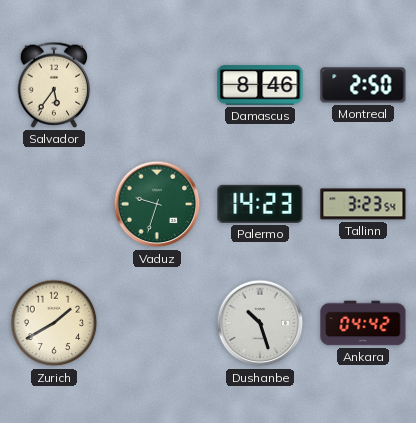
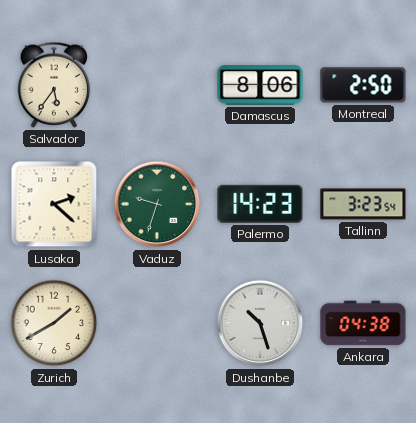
Damascus: 8:46 -> 8:06
Lusaka: none -> 2:22
Ankara: 04:42 -> 04:38
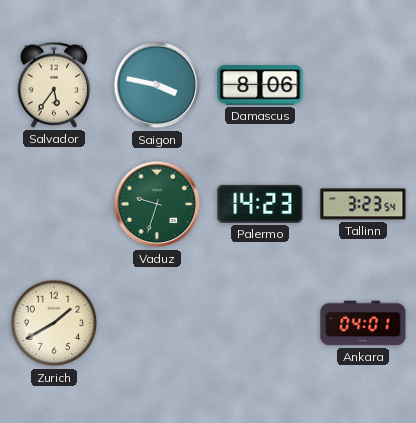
Saigon: none -> 3:47
Montreal: 2:50 -> none
Lusaka: 2:22 -> none
Dushanbe: 10:27 -> none
Ankara: 04:38 -> 04:01
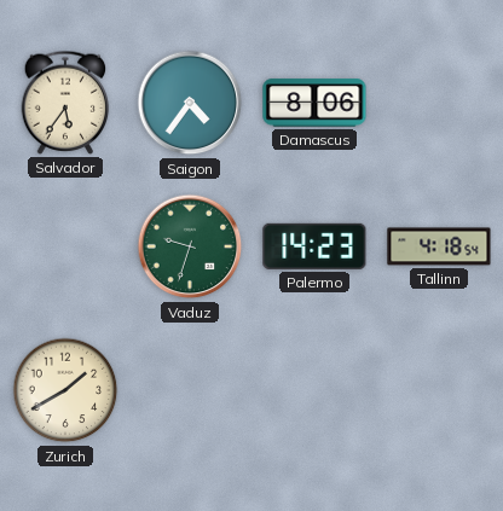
Saigon: 3:47 -> 4:36
Tallinn: 3:23 -> 4:18
Ankara: 04:01 -> none
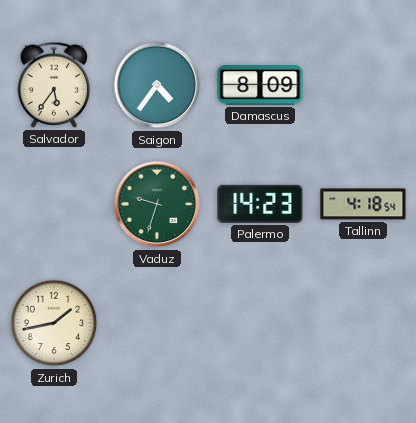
Damascus: 8:06 -> 8:09
Zurich: 1:40 -> 1:43
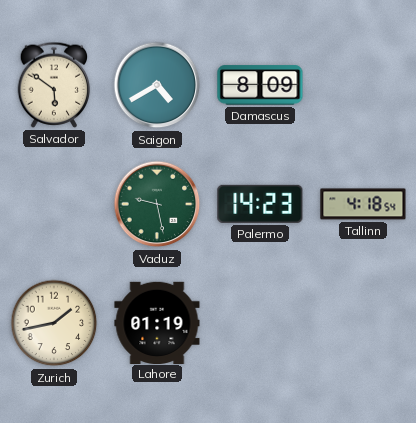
Salvador: 5:36 -> 5:51
Saigon: 4:36 -> 4:40
Vaduz: 9:33 -> 9:28
Lahore: none -> 01:19
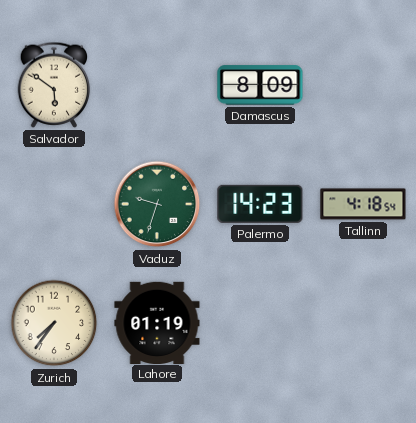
Saigon: 4:40 -> none
Vaduz: 9:28 -> 9:33
Zurich: 1:43 -> 7:36
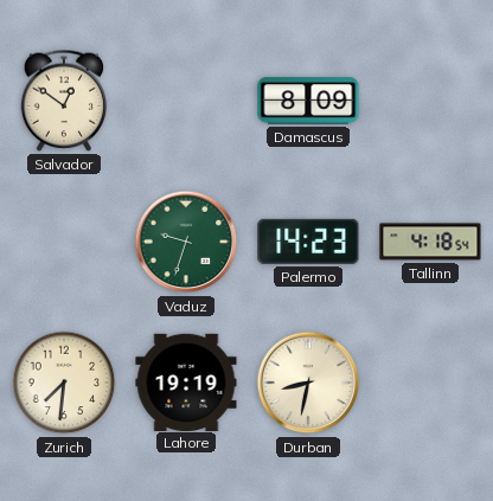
Salvador: 5:51 -> 12:51
Zurich: 7:36 -> 7:31
Lahore: 01:19 -> 19:19
Durban: none -> 8:32
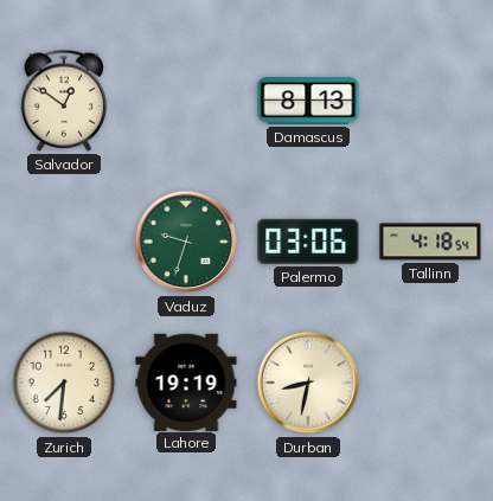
Damascus: 8:09 -> 8:13
Palermo: 14:23 -> 03:06
